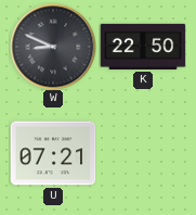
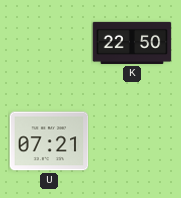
W: 8:49 -> none
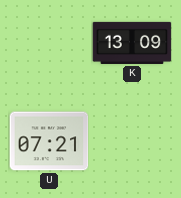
K: 22:50 -> 13:09
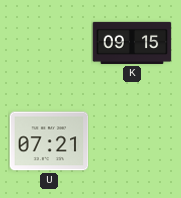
K: 13:09 -> 09:15
